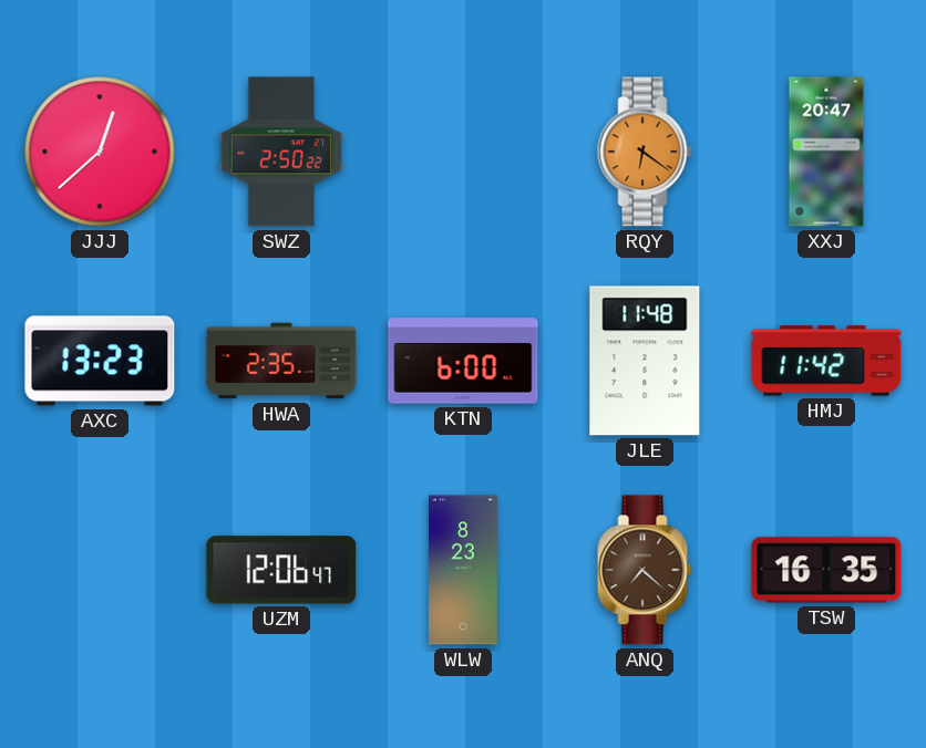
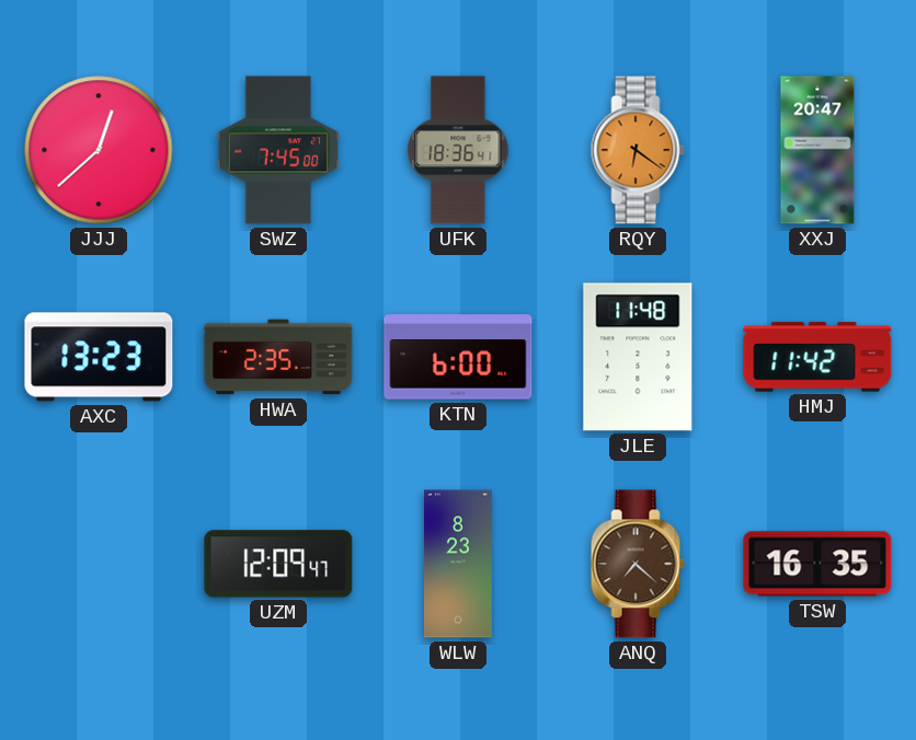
SWZ: 2:50 -> 7:45
UFK: none -> 18:36
UZM: 12:06 -> 12:09
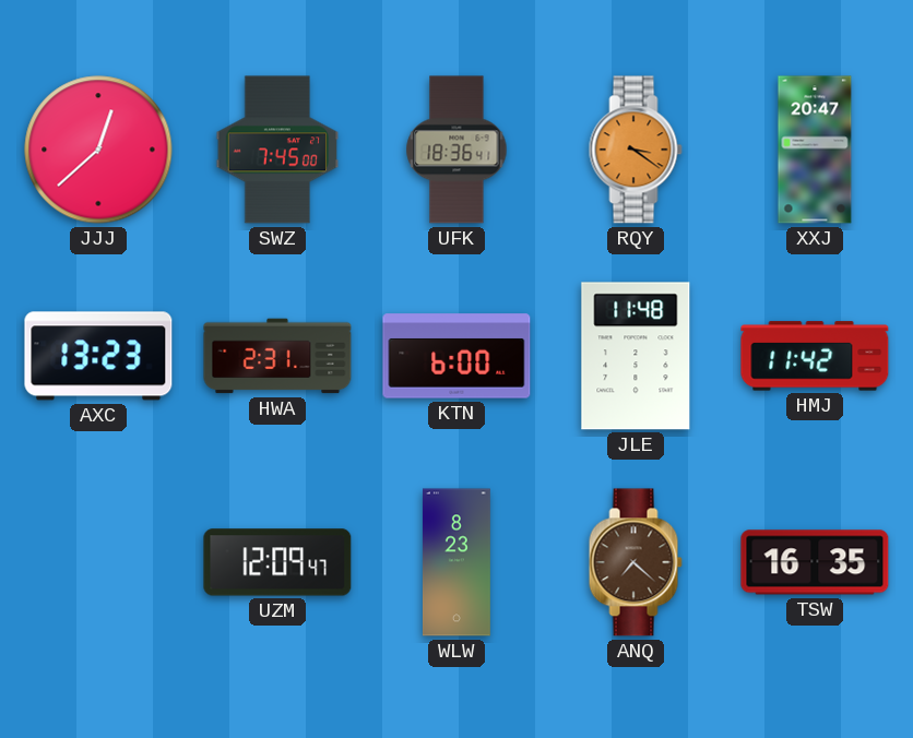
RQY: 6:21 -> 3:21
HWA: 2:35 -> 2:31
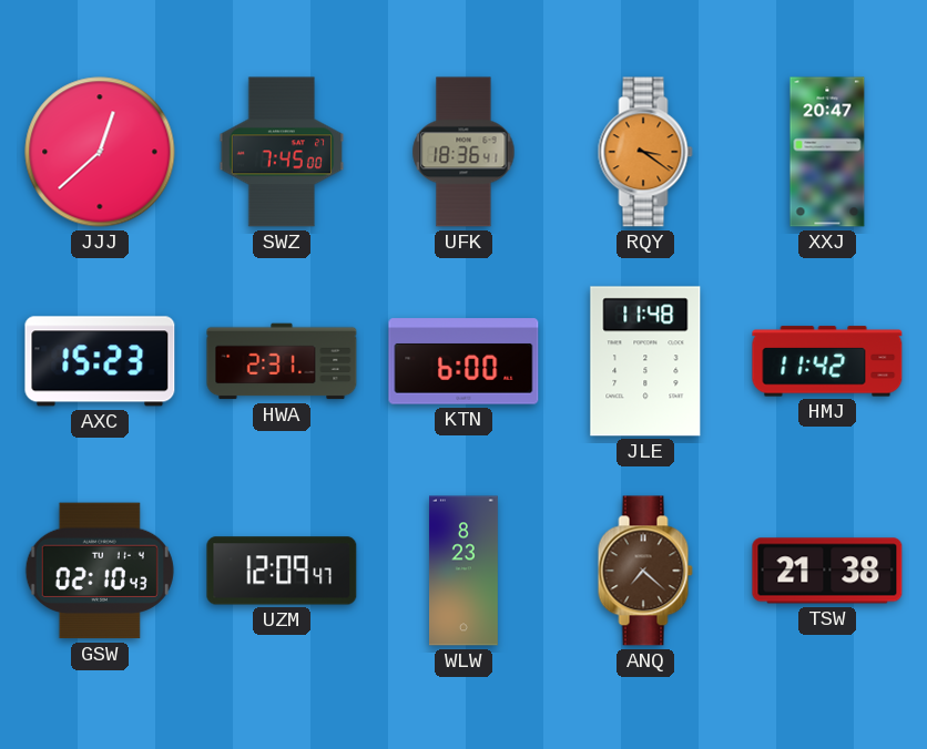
AXC: 13:23 -> 15:23
GSW: none -> 02:10
TSW: 16:35 -> 21:38
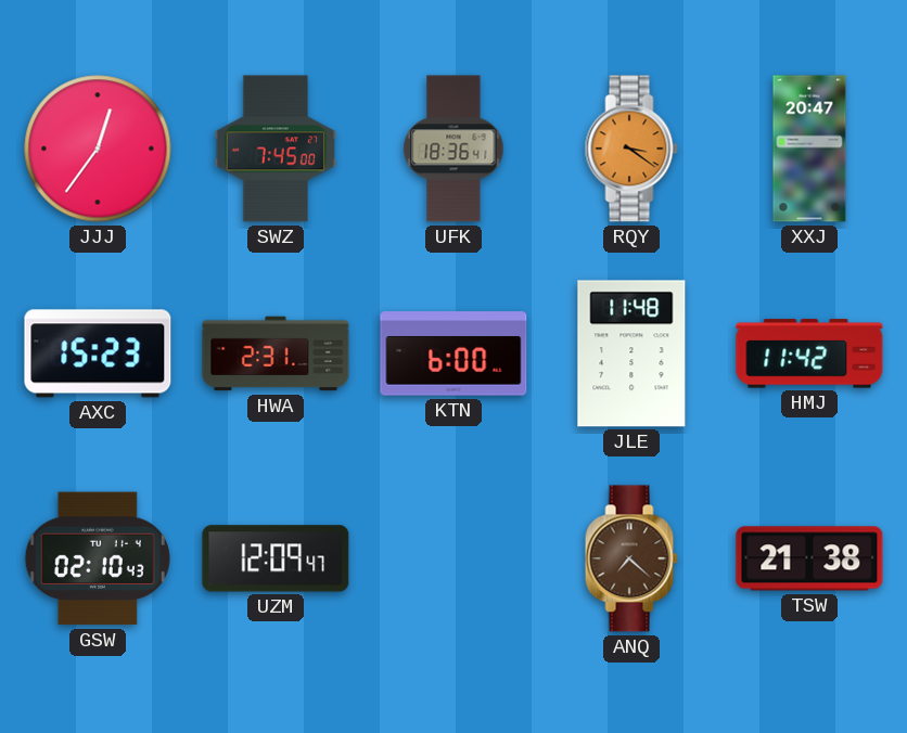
JJJ: 12:38 -> 12:36
WLW: 8:23 -> none
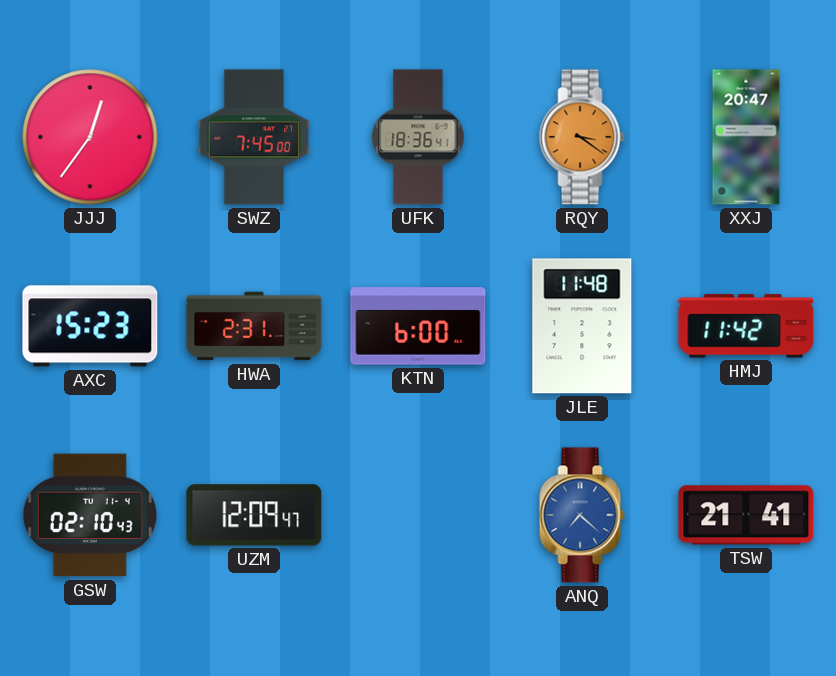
ANQ dial: brown -> blue
TSW: 21:38 -> 21:41
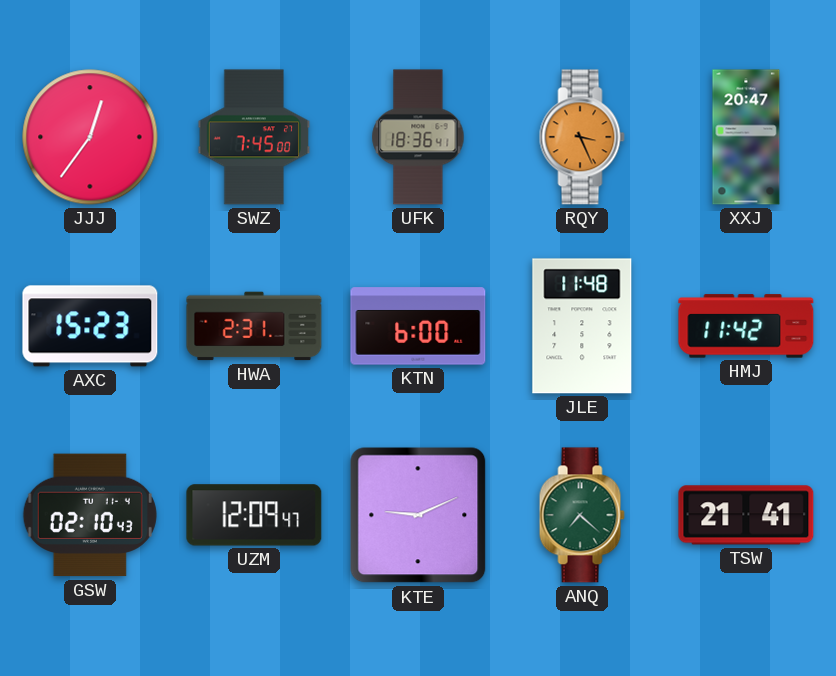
RQY: 3:21 -> 3:26
KTE: none -> 9:11
ANQ dial: blue -> green
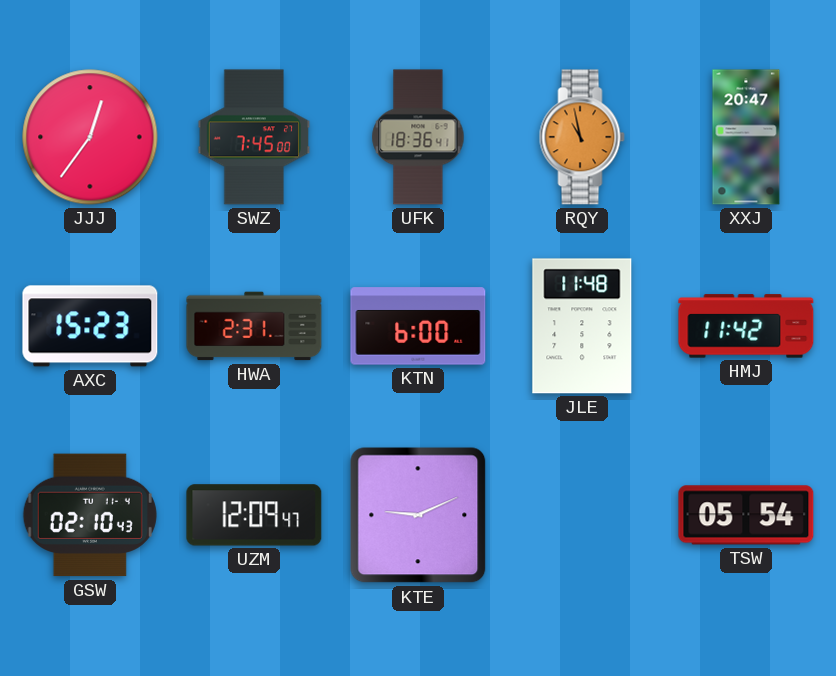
RQY: 3:26 -> 10:58
ANQ: 7:22 -> none
TSW: 21:41 -> 05:54
